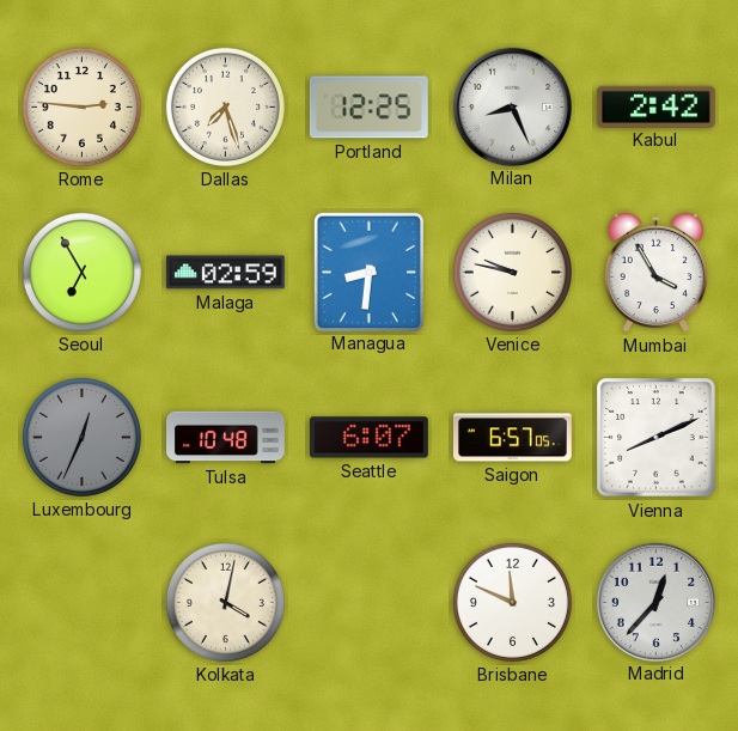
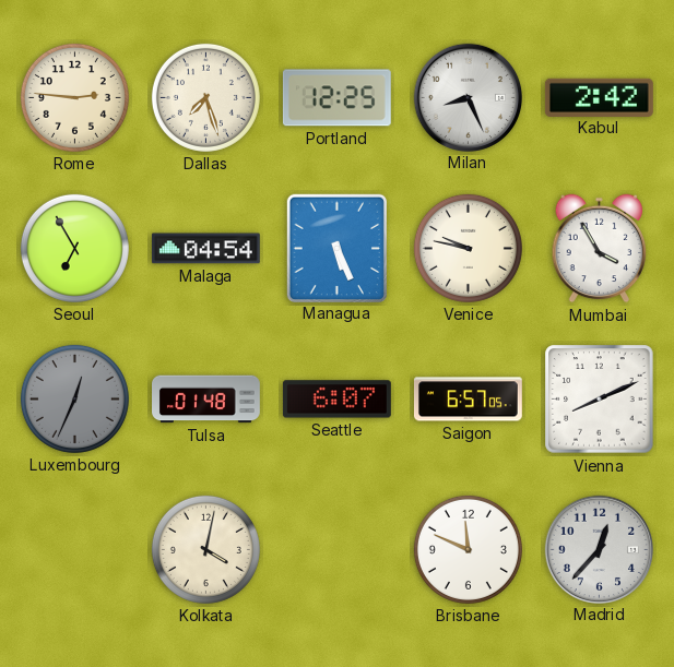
Malaga: 02:59 -> 04:54
Managua: 8:31 -> 5:26
Tulsa: 10:48 -> 01:48
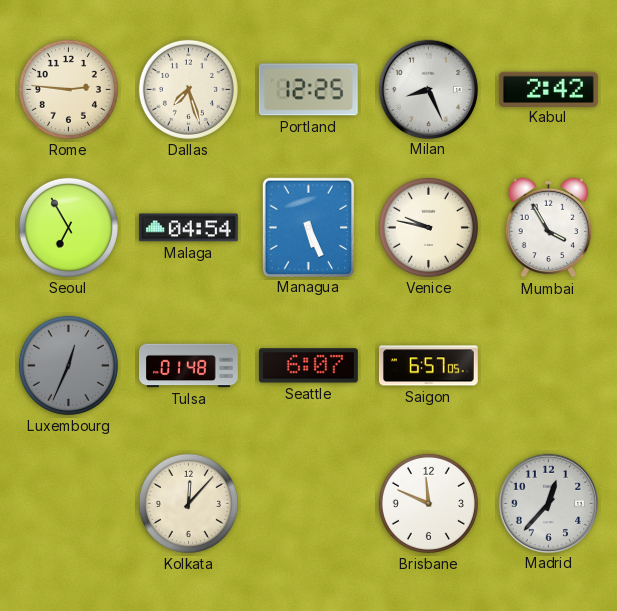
Vienna: 8:11 -> none
Kolkata: 4:02 -> 12:07
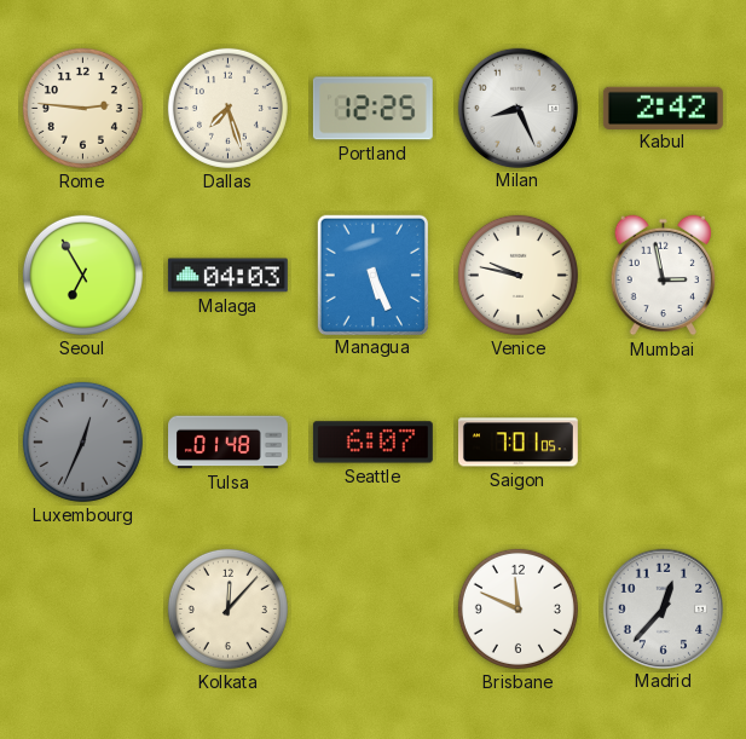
Malaga: 04:54 -> 04:03
Mumbai: 3:55 -> 2:58
Saigon: 6:57 -> 7:01
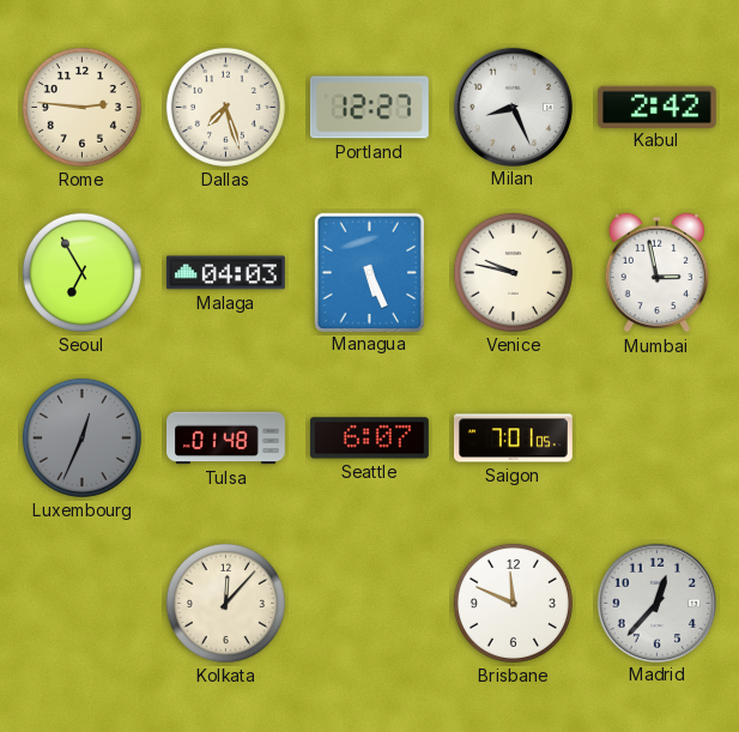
Portland: 12:25 -> 12:27
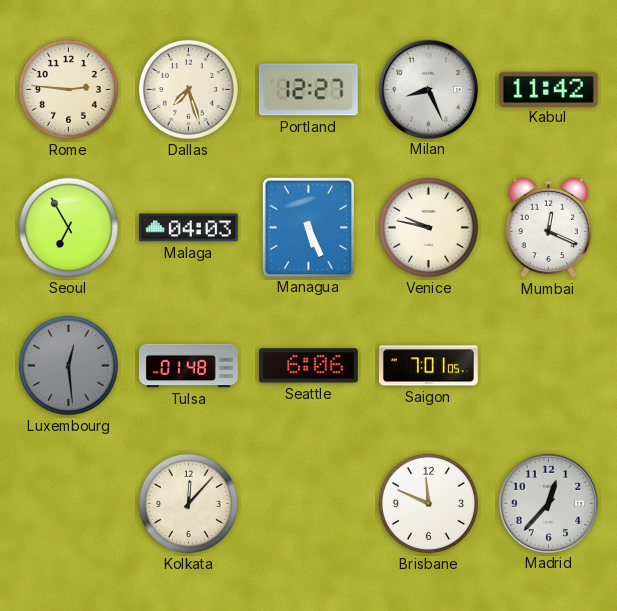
Kabul: 2:42 -> 11:42
Mumbai: 2:58 -> 12:19
Luxembourg: 12:34 -> 12:29
Seattle: 6:07 -> 6:06
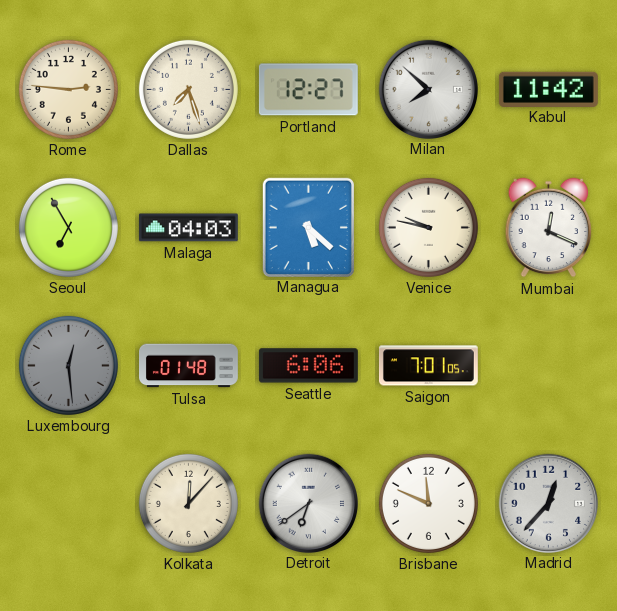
Milan: 8:26 -> 7:52
Managua: 5:26 -> 5:22
Detroit: none -> 6:39
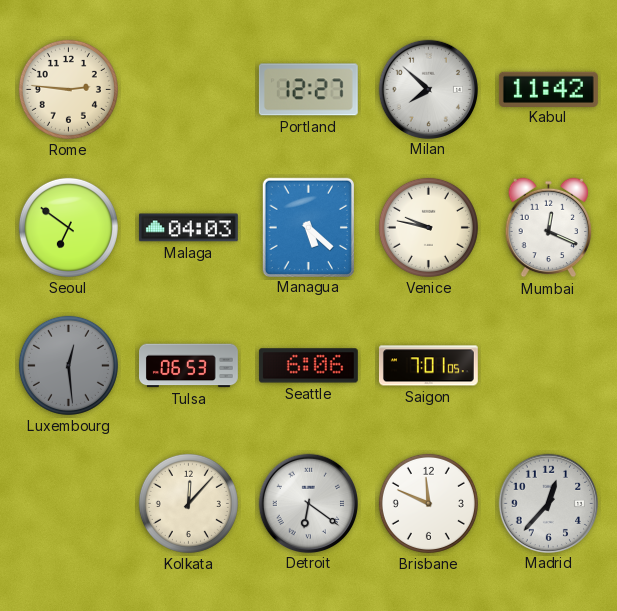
Dallas: 7:27 -> none
Seoul: 6:55 -> 6:51
Tulsa: 01:48 -> 06:53
Detroit: 6:39 -> 6:21
